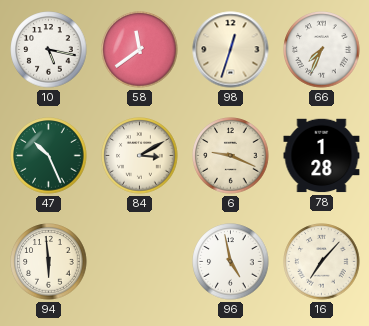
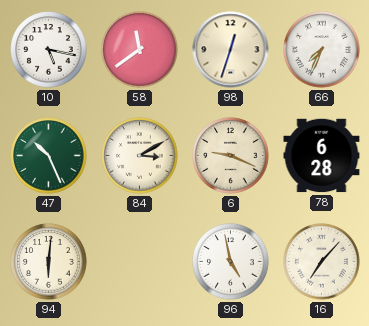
78: 1:28 -> 6:28
94: 5:59 -> 6:01
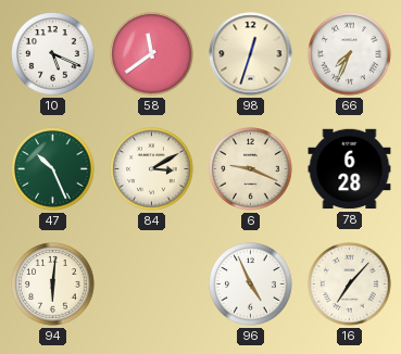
10: 5:17 -> 5:19
96: 4:58 -> 4:56
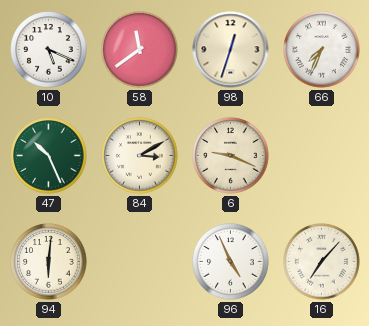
78: 6:28 -> none
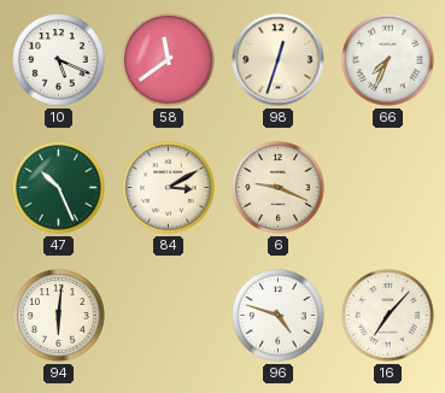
96: 4:56 -> 4:48
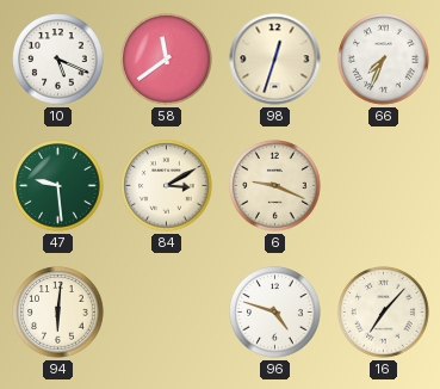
47: 10:26 -> 9:29
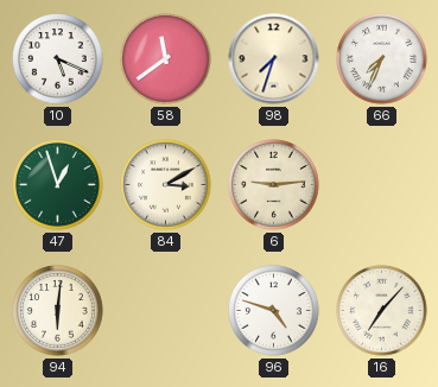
98: 12:33 -> 7:33
47: 9:29 -> 12:57
6: 9:19 -> 9:14
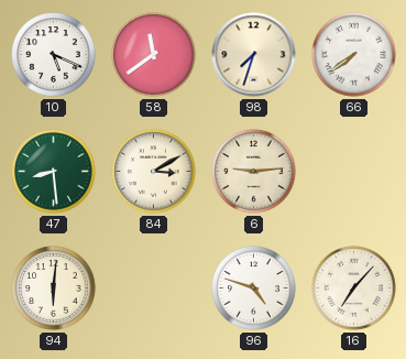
66: 7:34 -> 7:39
47: 12:57 -> 8:29
